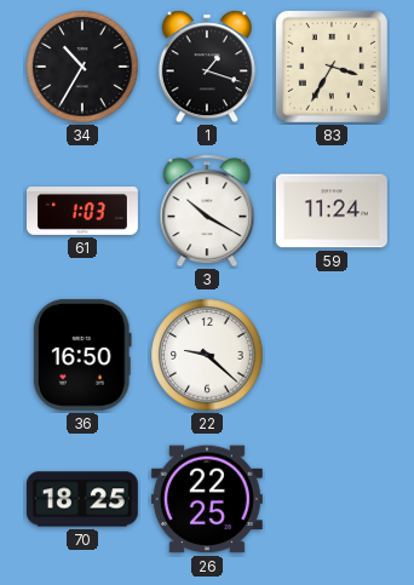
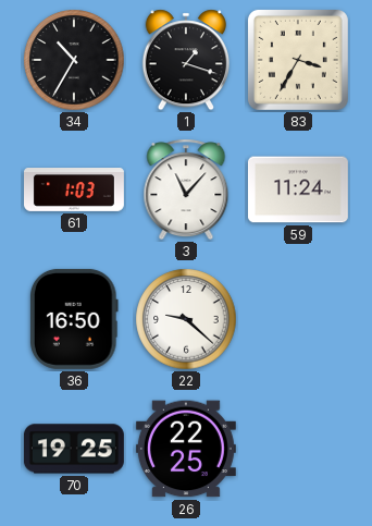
3: 10:20 -> 11:07
70: 18:25 -> 19:25
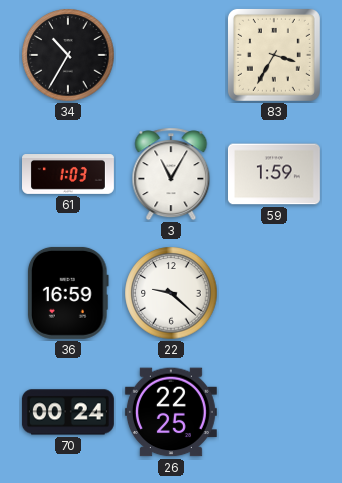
1: 1:18 -> none
3: 11:07 -> 11:05
59: 11:24 -> 1:59
36: 16:50 -> 16:59
70: 19:25 -> 00:24
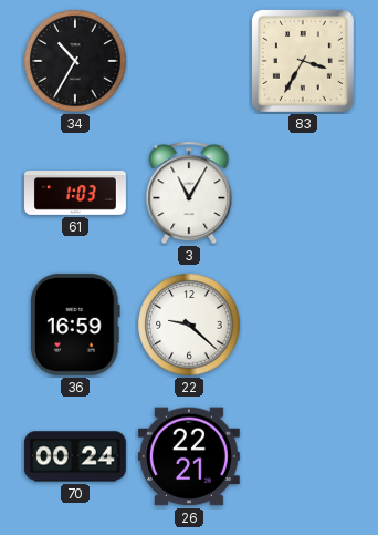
59: 1:59 -> none
26: 22:25 -> 22:21
